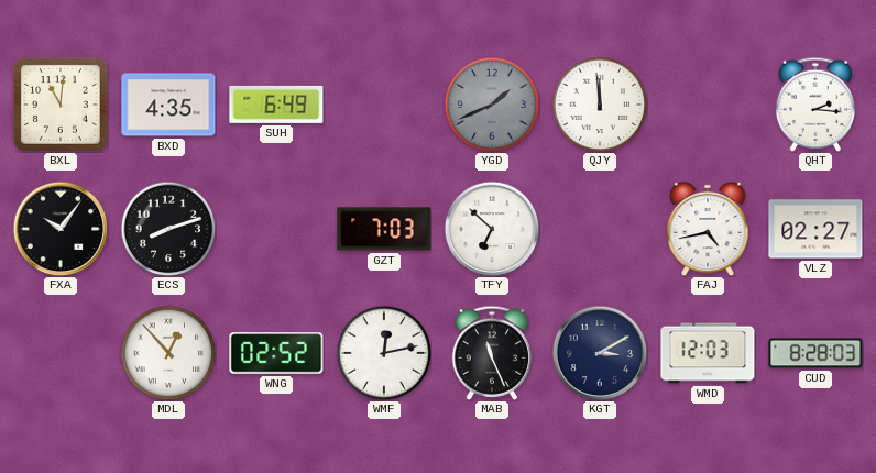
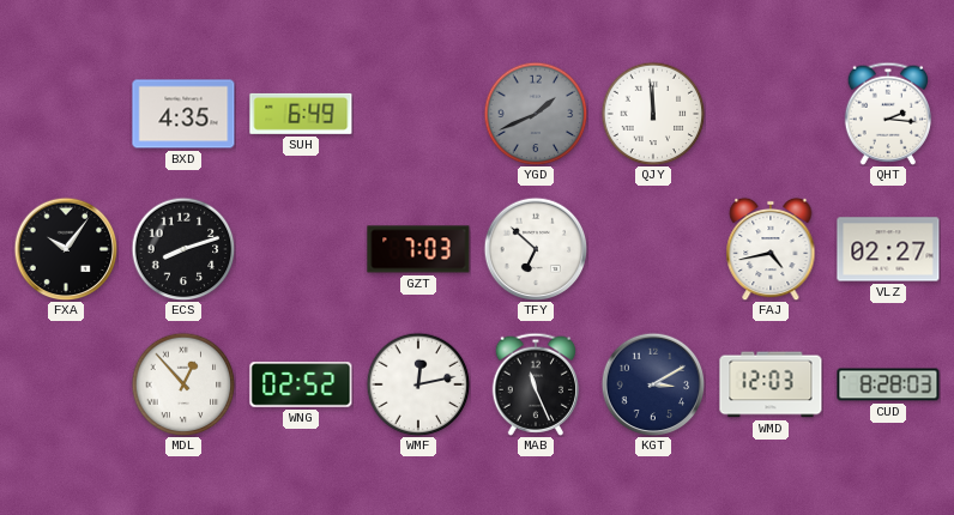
BXL: 11:01 -> none
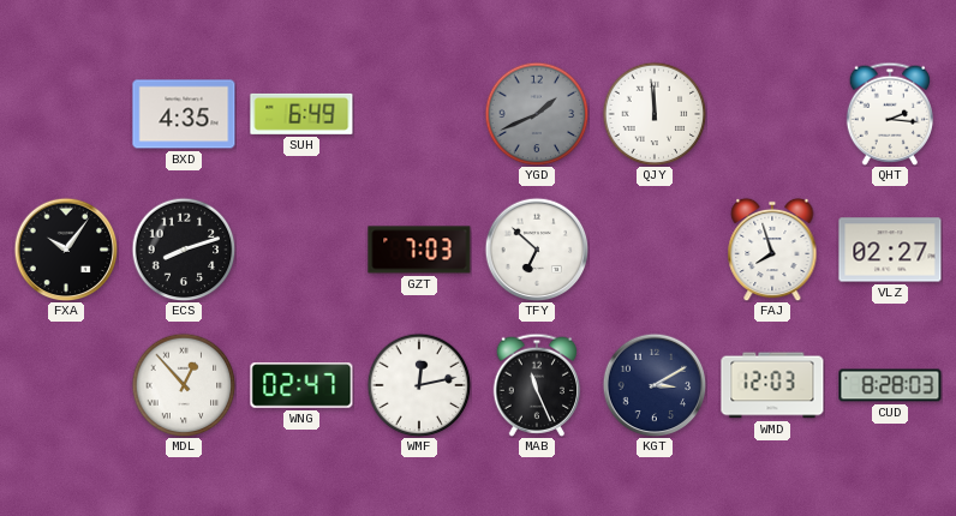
FAJ: 4:43 -> 7:57
WNG: 02:52 -> 02:47
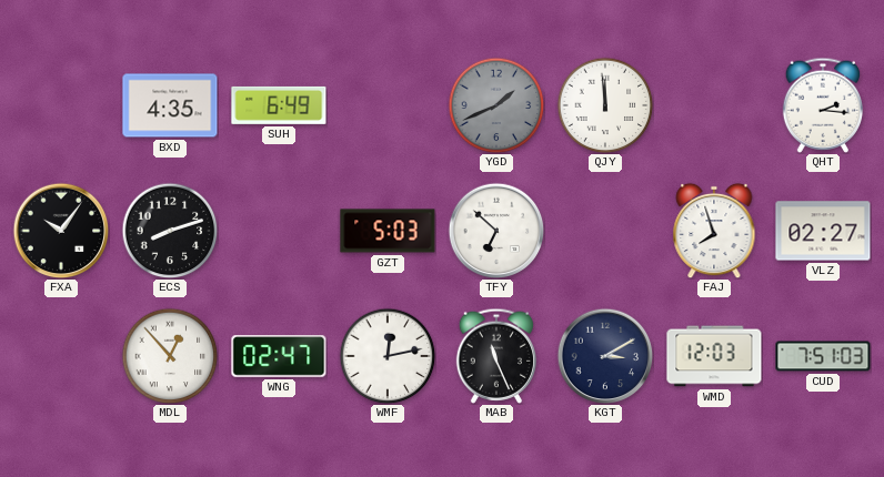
GZT: 7:03 -> 5:03
CUD: 8:28 -> 7:51
